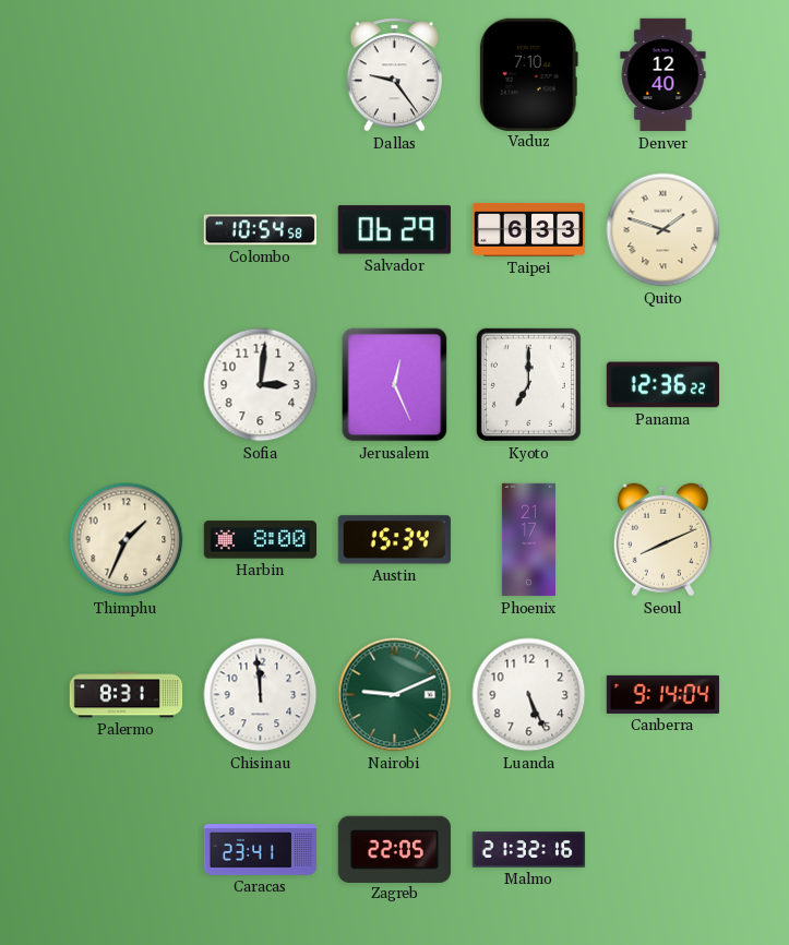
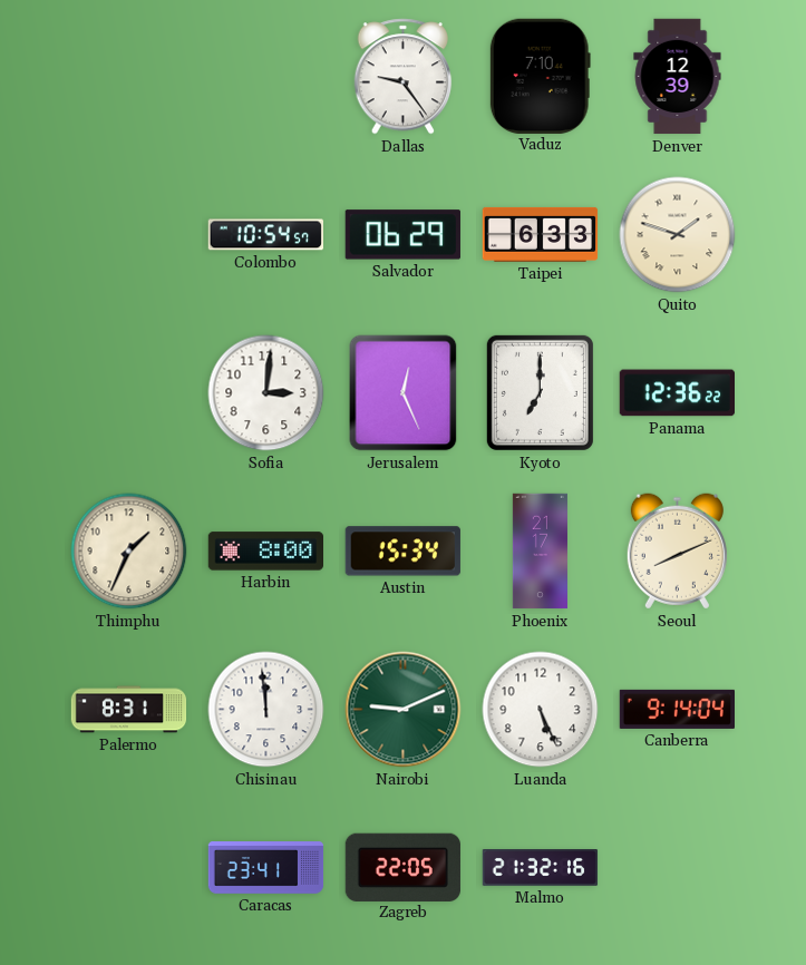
Denver: 12:40 -> 12:39
Colombo: 10:54:58 -> 10:54:57
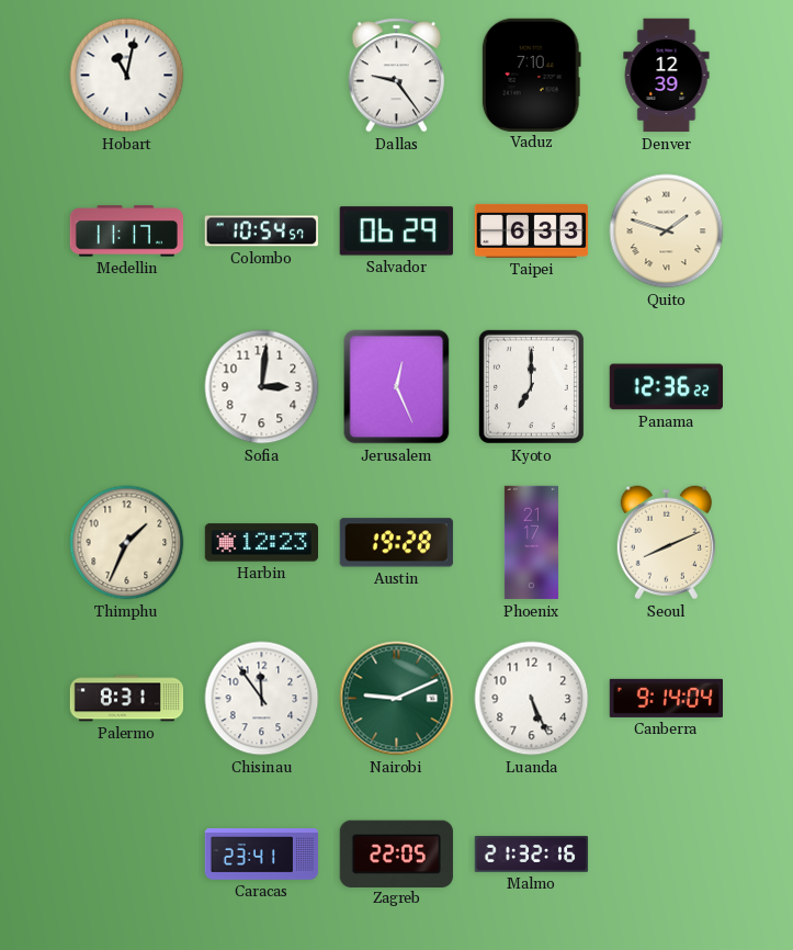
Hobart: none -> 11:02
Medellin: none -> 11:17
Harbin: 8:00 -> 12:23
Austin: 15:34 -> 19:28
Chisinau: 11:59 -> 11:54
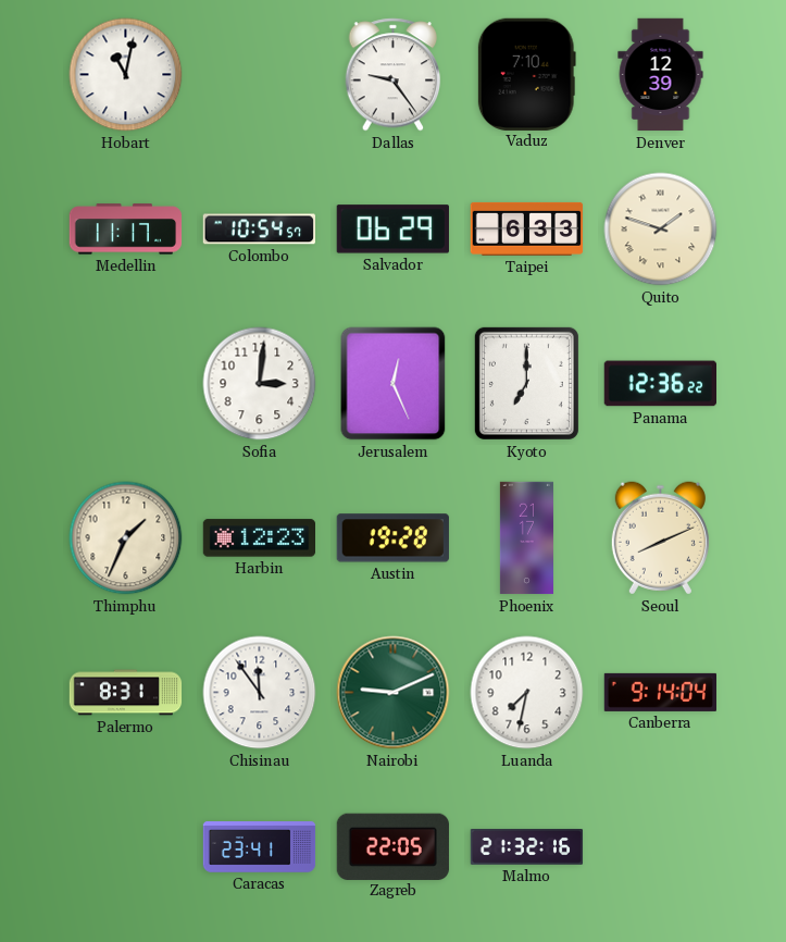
Luanda: 5:26 -> 7:32
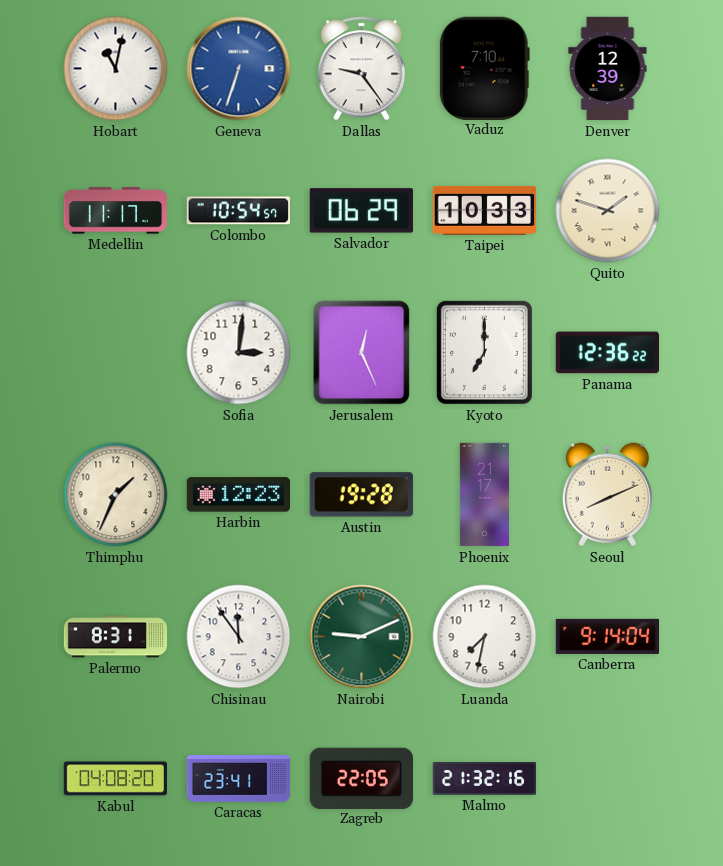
Geneva: none -> 6:33
Taipei: 6:33 -> 10:33
Kabul: none -> 04:08
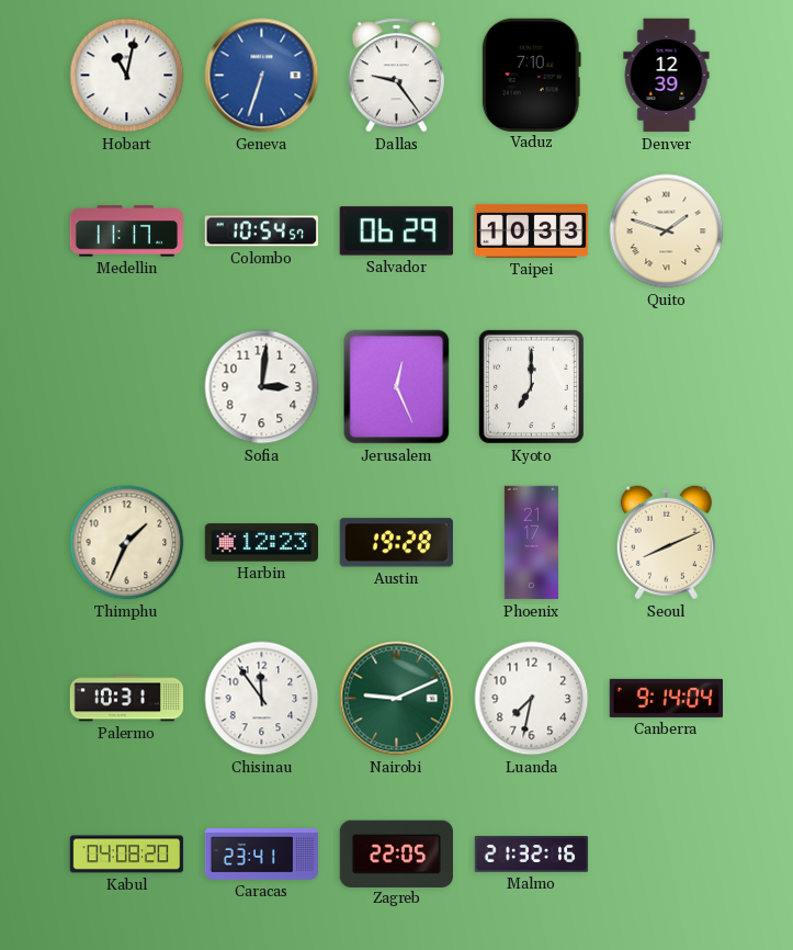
Panama: 12:36 -> none
Palermo: 8:31 -> 10:31
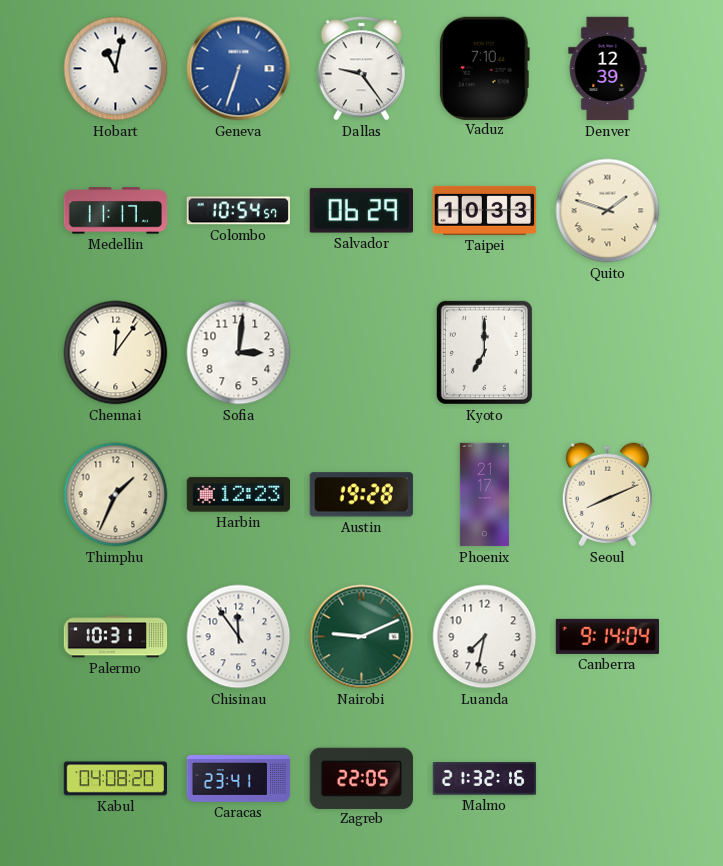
Chennai: none -> 12:06
Jerusalem: 12:26 -> none
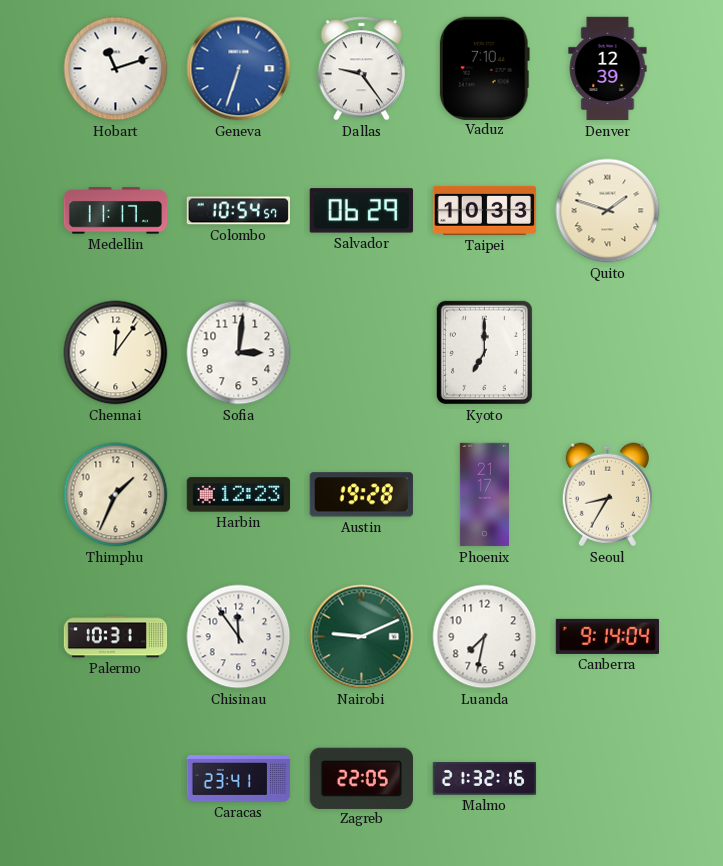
Hobart: 11:02 -> 11:12
Seoul: 8:11 -> 8:35
Kabul: 04:08 -> none
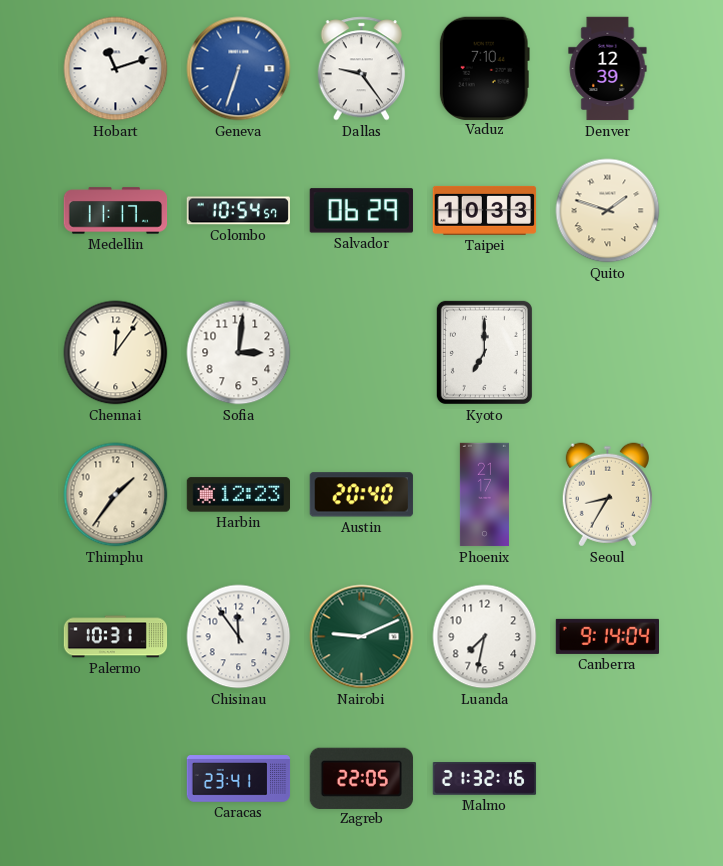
Thimphu: 1:34 -> 1:36
Austin: 19:28 -> 20:40
